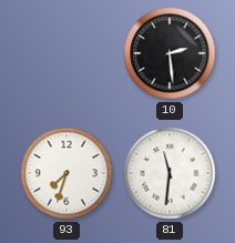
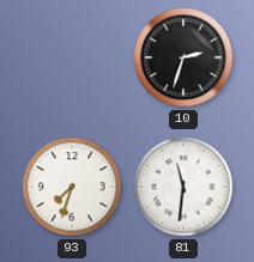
10: 2:29 -> 2:33
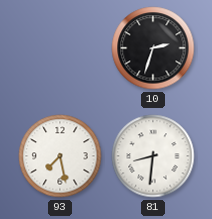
93: 7:33 -> 7:28
81: 11:31 -> 8:31
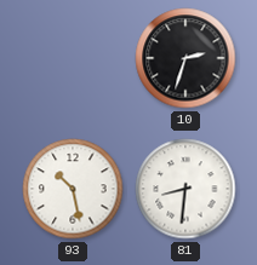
93: 7:28 -> 10:28
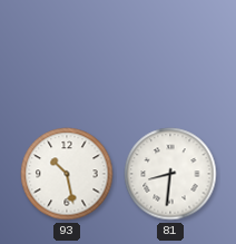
10: 2:33 -> none
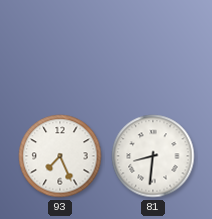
93: 10:28 -> 7:26
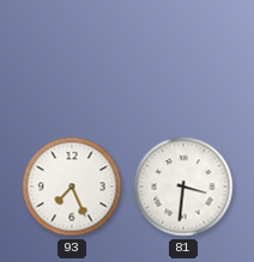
81: 8:31 -> 3:31
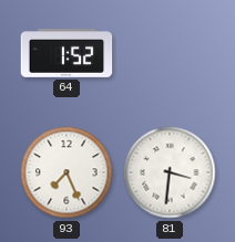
64: none -> 1:52
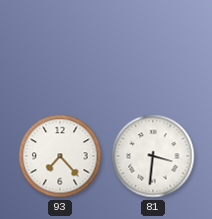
64: 1:52 -> none
93: 7:26 -> 7:23
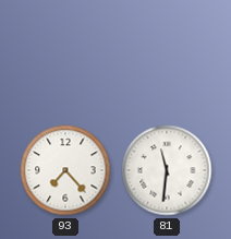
81: 3:31 -> 11:31
